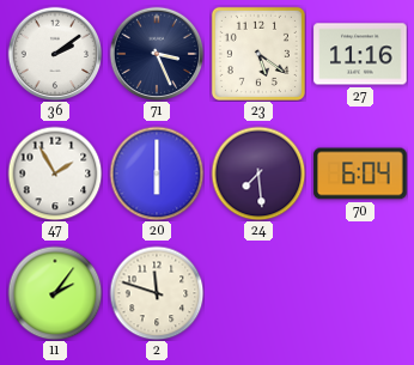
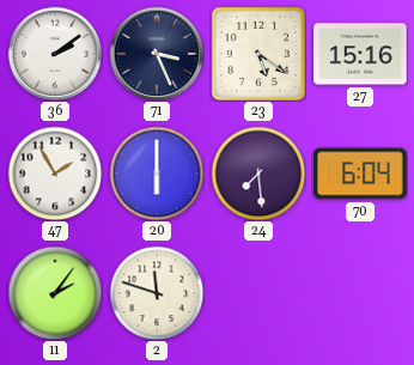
27: 11:16 -> 15:16
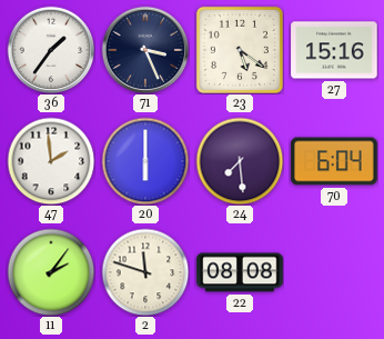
36: 2:09 -> 1:36
47: 1:55 -> 1:59
22: none -> 08:08
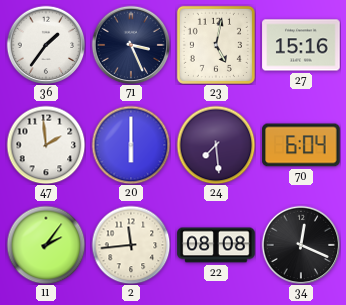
23: 5:21 -> 5:02
2: 11:48 -> 11:44
34: none -> 12:19
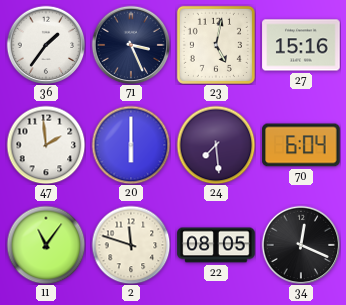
11: 2:06 -> 11:06
2: 11:44 -> 11:48
22: 08:08 -> 08:05
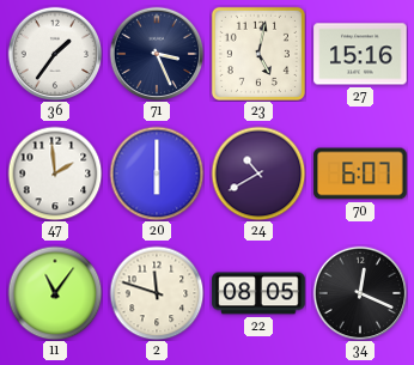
24: 7:29 -> 10:40
70: 6:04 -> 6:07
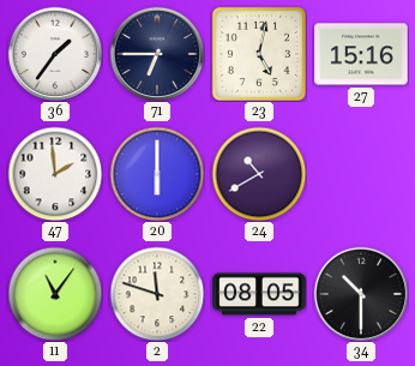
71: 3:26 -> 6:45
70: 6:07 -> none
34: 12:19 -> 10:30
